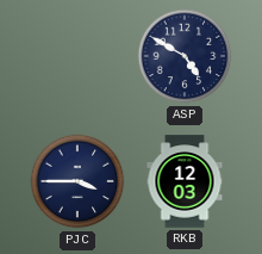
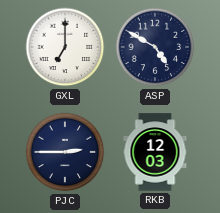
GXL: none -> 7:00
PJC: 3:45 -> 2:45
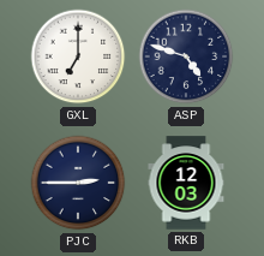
ASP: 4:50 -> 4:48
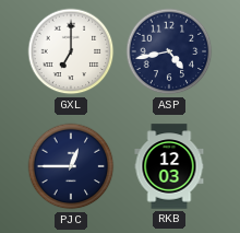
ASP: 4:48 -> 4:43
PJC: 2:45 -> 12:45
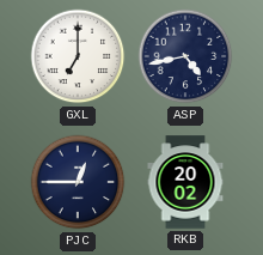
RKB: 12:03 -> 20:02
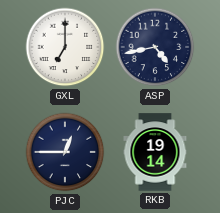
RKB: 20:02 -> 19:14
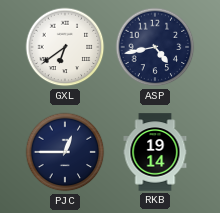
GXL: 7:00 -> 6:39
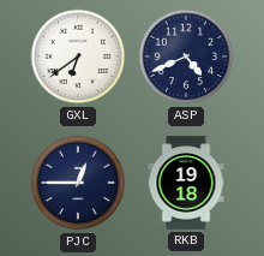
ASP: 4:43 -> 4:41
RKB: 19:14 -> 19:18
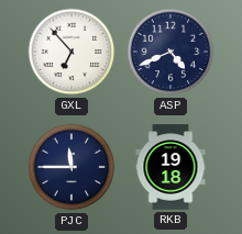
GXL: 6:39 -> 6:53
PJC: 12:45 -> 11:45
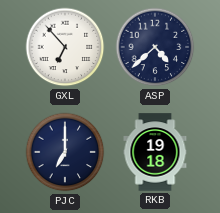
ASP: 4:41 -> 4:38
PJC: 11:45 -> 7:00
